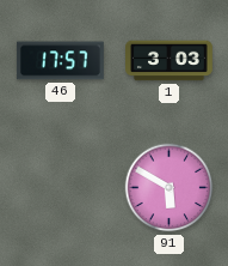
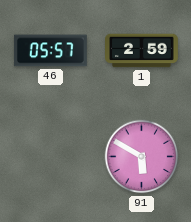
46: 17:57 -> 05:57
1: 3:03 -> 2:59
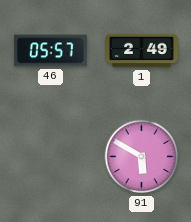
1: 2:59 -> 2:49
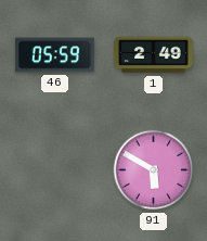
46: 05:57 -> 05:59
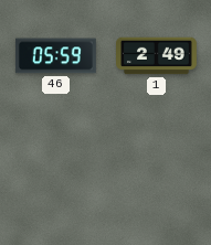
91: 5:50 -> none
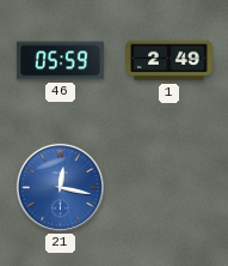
21: none -> 12:17
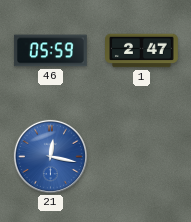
1: 2:49 -> 2:47
